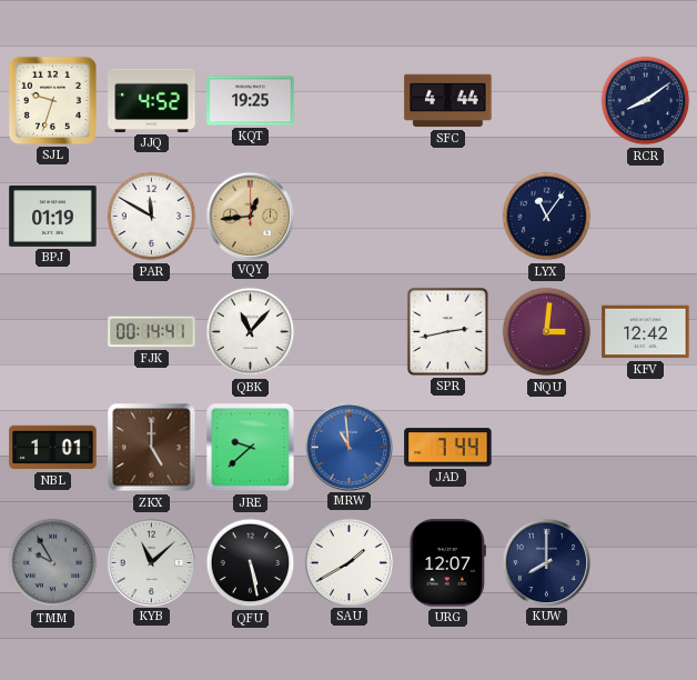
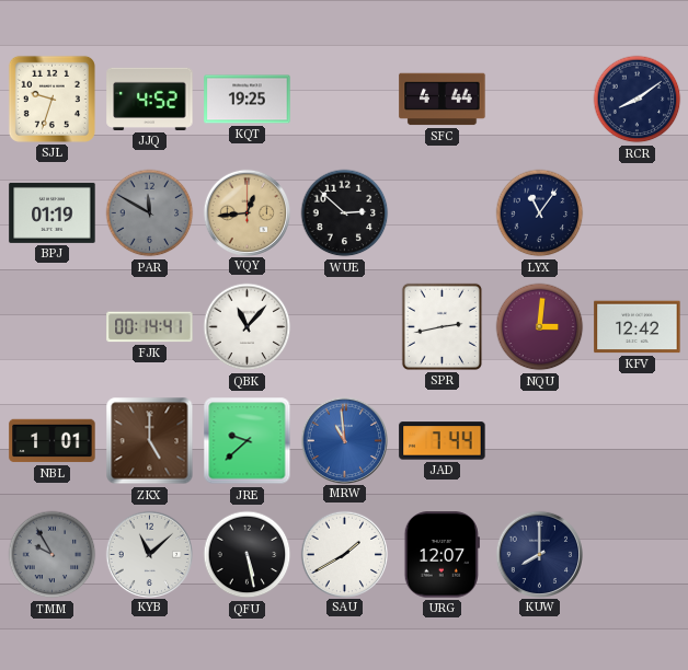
PAR dial: white -> grey
WUE: none -> 2:52
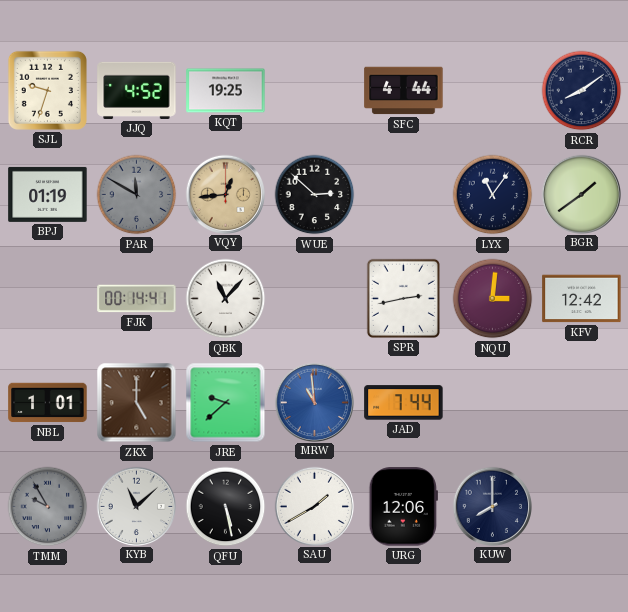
BGR: none -> 1:39
URG: 12:07 -> 12:06
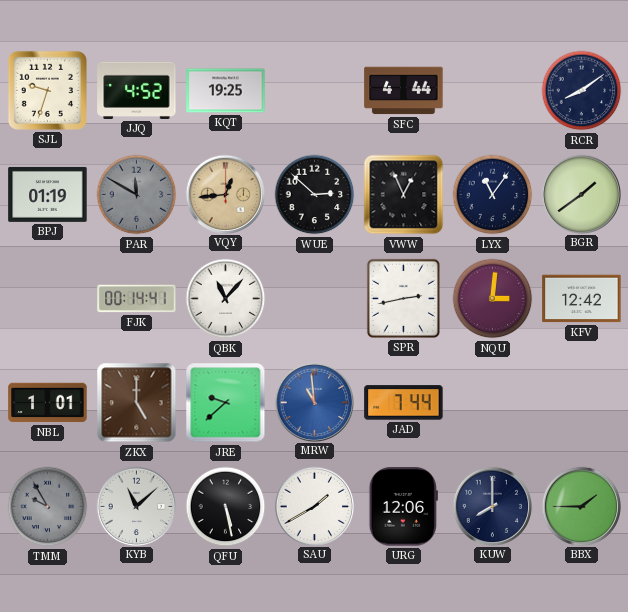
VWW: none -> 12:56
BBX: none -> 1:45
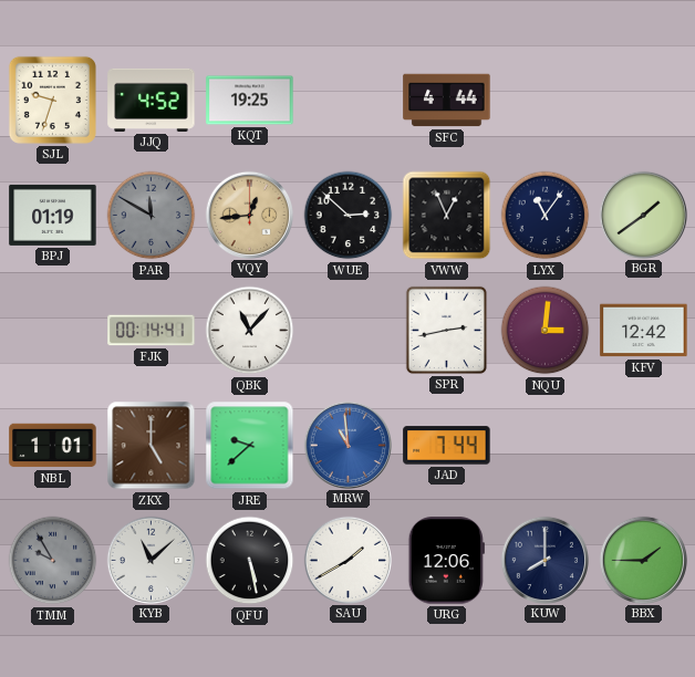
RCR: 8:09 -> none
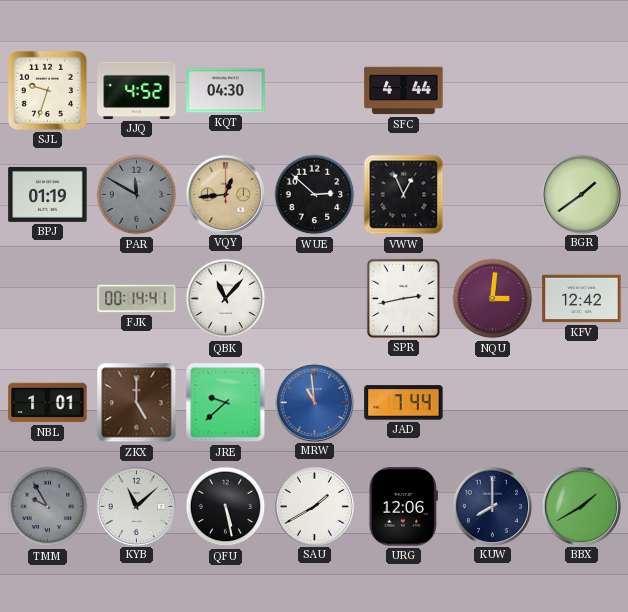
KQT: 19:25 -> 04:30
LYX: 11:06 -> none
BBX: 1:45 -> 1:40
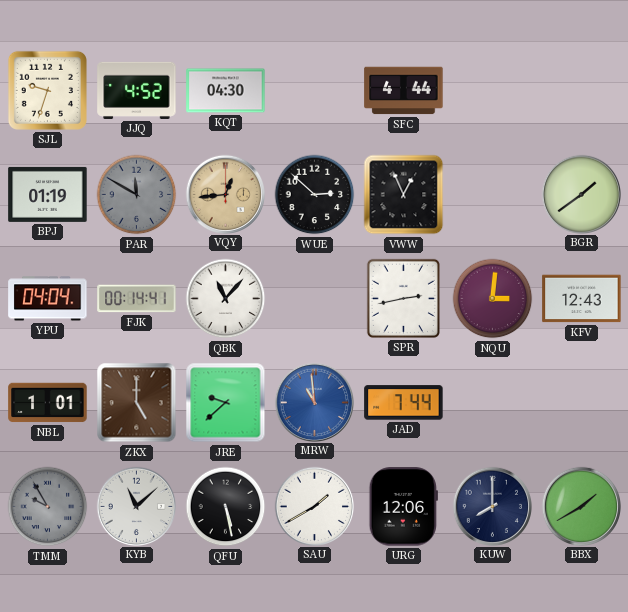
YPU: none -> 04:04
KFV: 12:42 -> 12:43
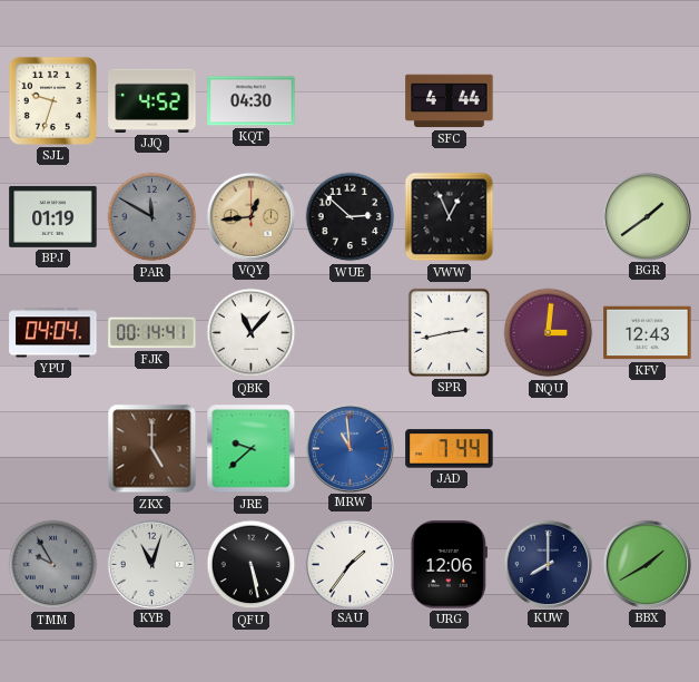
NBL: 1:01 -> none
KYB: 11:08 -> 11:03
SAU: 1:40 -> 1:36
